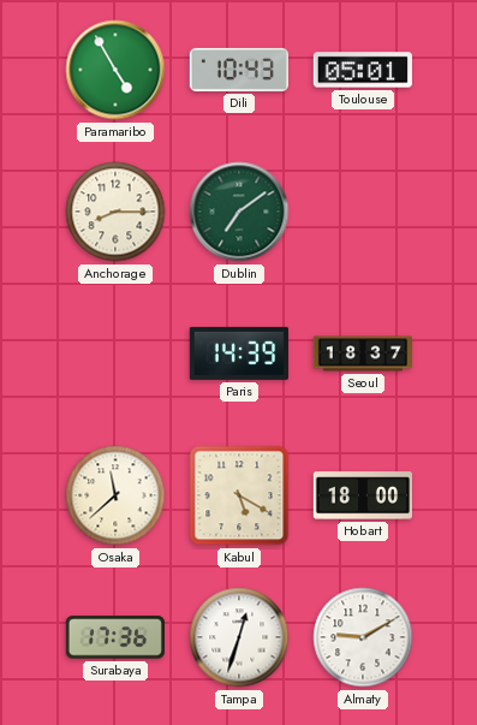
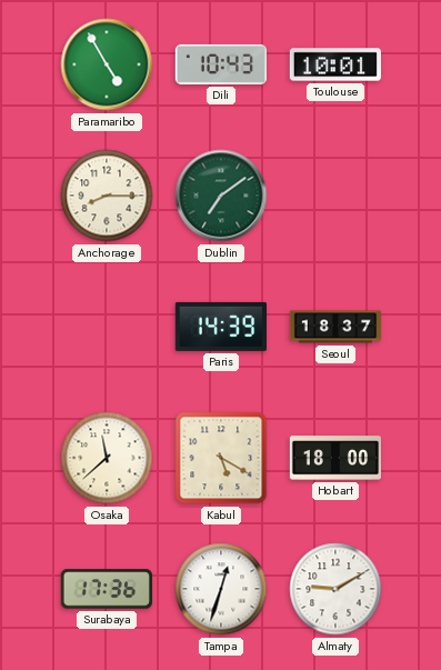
Toulouse: 05:01 -> 10:01
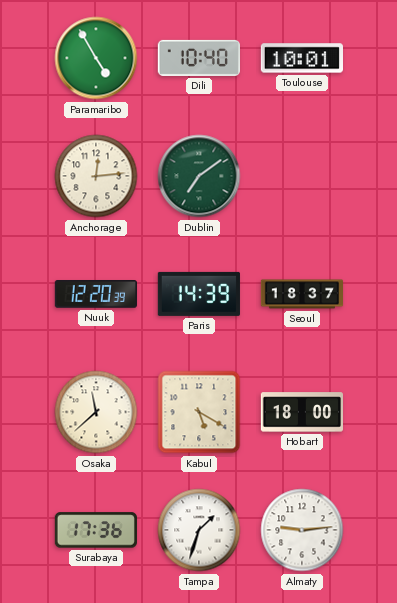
Dili: 10:43 -> 10:40
Anchorage: 8:15 -> 12:14
Nuuk: none -> 12:20
Tampa: 12:33 -> 1:33
Almaty: 9:10 -> 9:14
